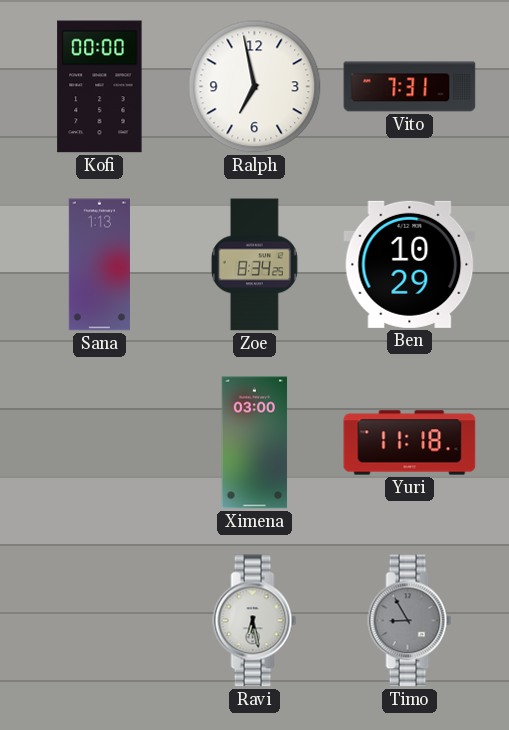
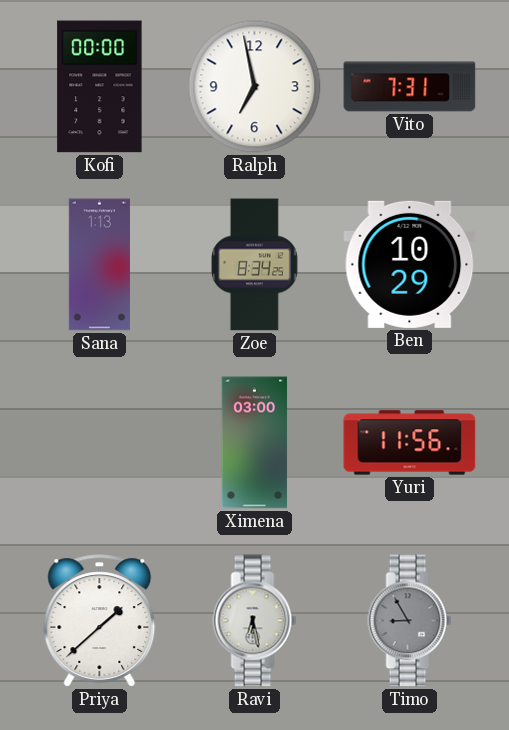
Yuri: 11:18 -> 11:56
Priya: none -> 1:38
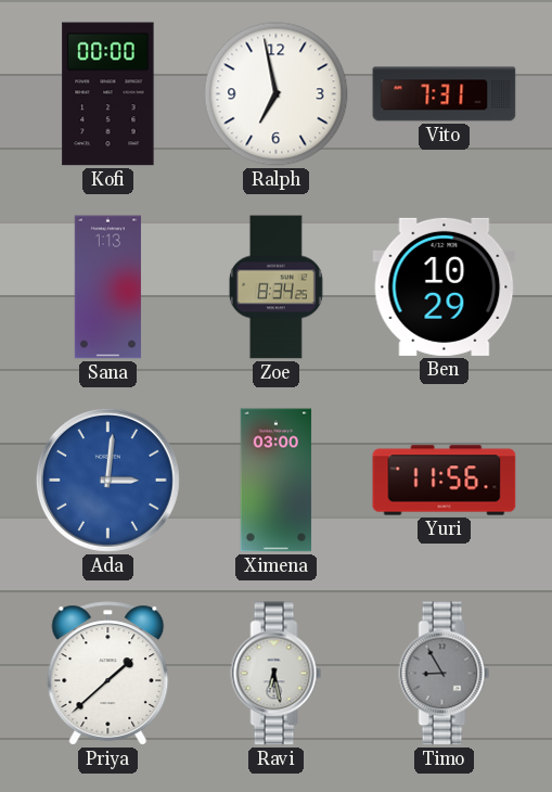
Ada: none -> 3:01
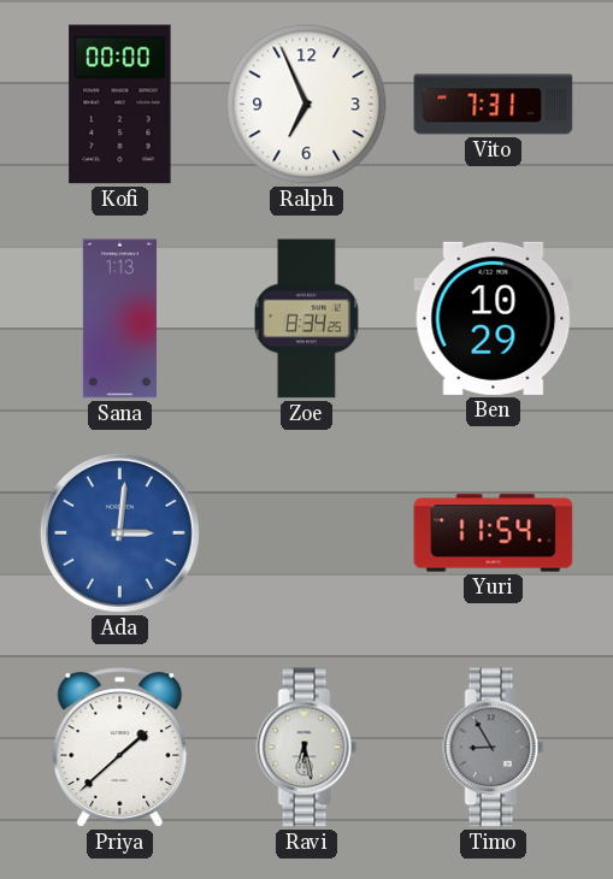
Ralph: 6:58 -> 6:56
Ximena: 03:00 -> none
Yuri: 11:56 -> 11:54
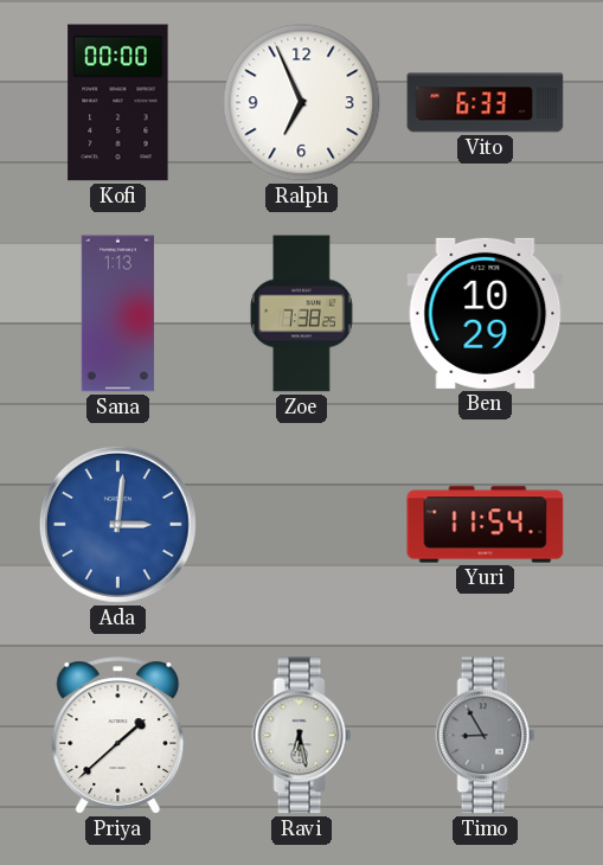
Vito: 7:31 -> 6:33
Zoe: 8:34 -> 7:38
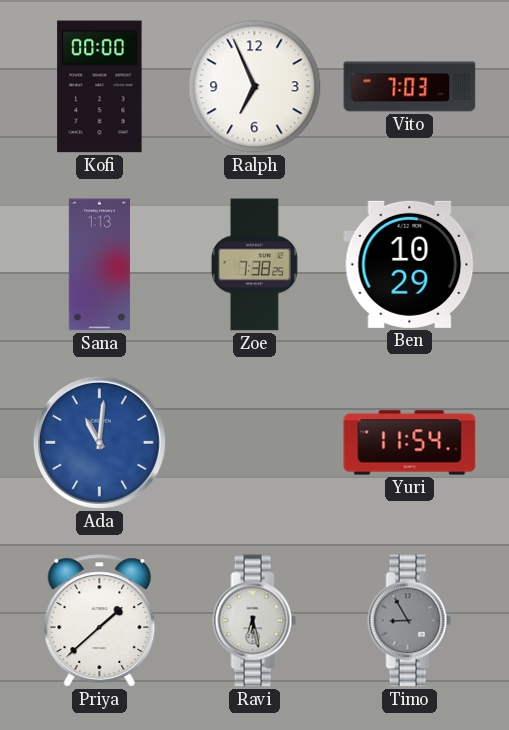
Vito: 6:33 -> 7:03
Ada: 3:01 -> 11:01
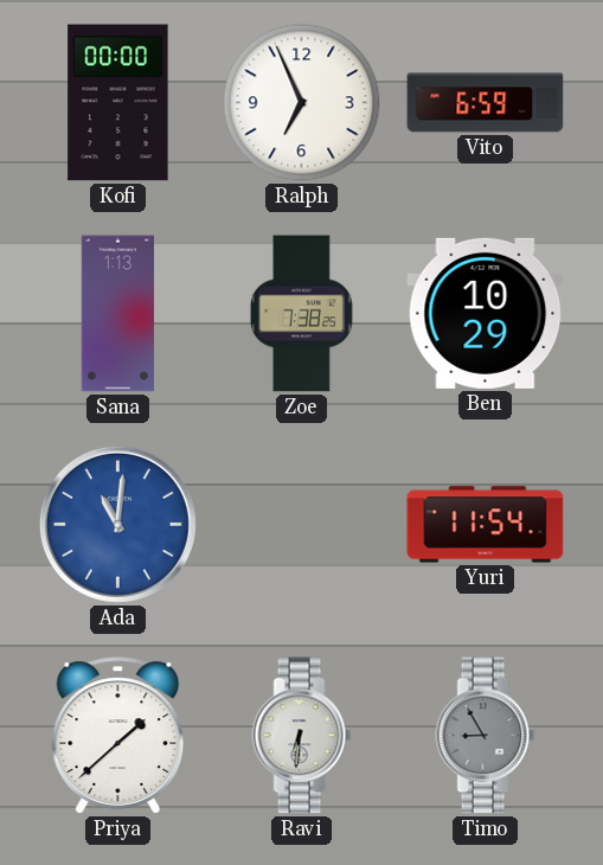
Vito: 7:03 -> 6:59
Ravi: 6:28 -> 6:31
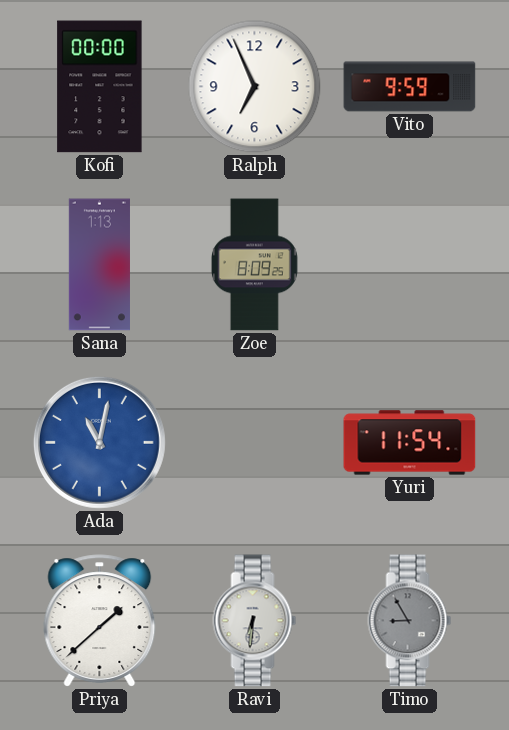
Vito: 6:59 -> 9:59
Zoe: 7:38 -> 8:09
Ben: 10:29 -> none
Ada: 11:01 -> 11:02
